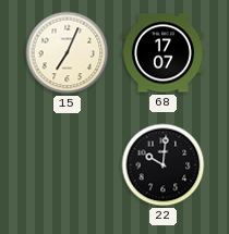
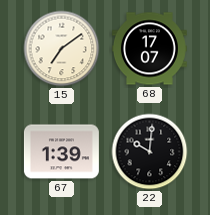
15: 7:04 -> 7:09
67: none -> 1:39
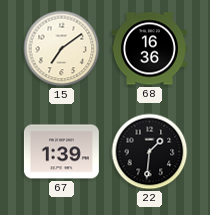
68: 17:07 -> 16:36
22: 10:01 -> 1:31
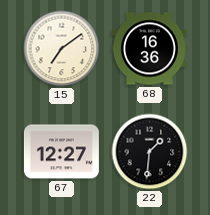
67: 1:39 -> 12:27
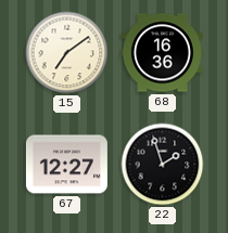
22: 1:31 -> 1:57
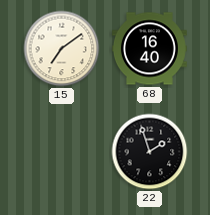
68: 16:36 -> 16:40
67: 12:27 -> none
